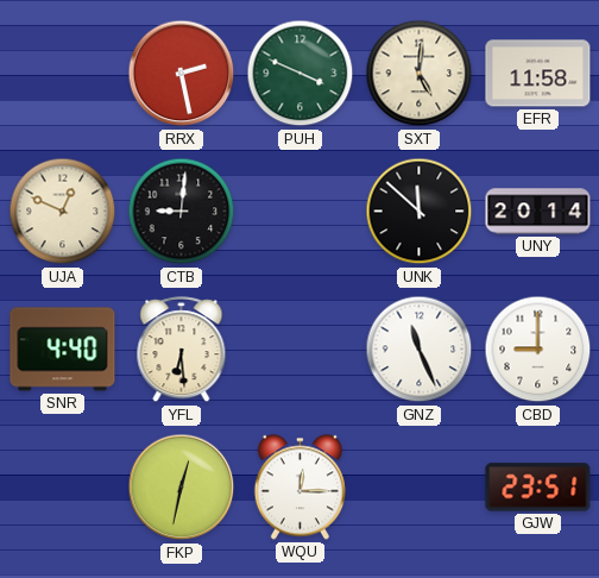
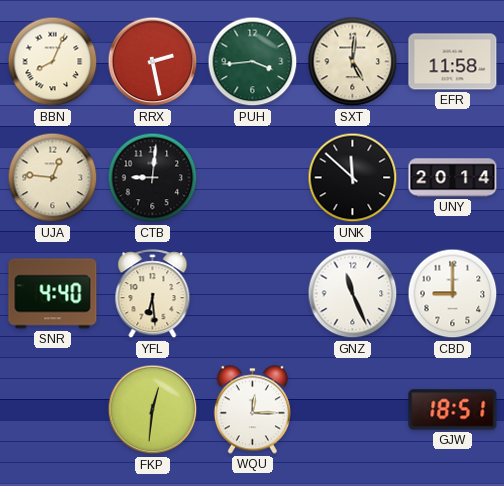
BBN: none -> 8:04
PUH: 3:49 -> 3:44
UJA: 12:49 -> 12:46
FKP: 12:32 -> 12:31
GJW: 23:51 -> 18:51
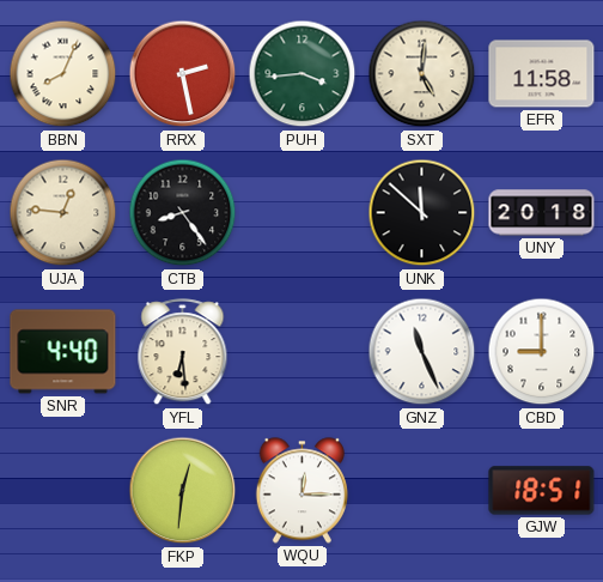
CTB: 9:01 -> 8:24
UNY: 20:14 -> 20:18
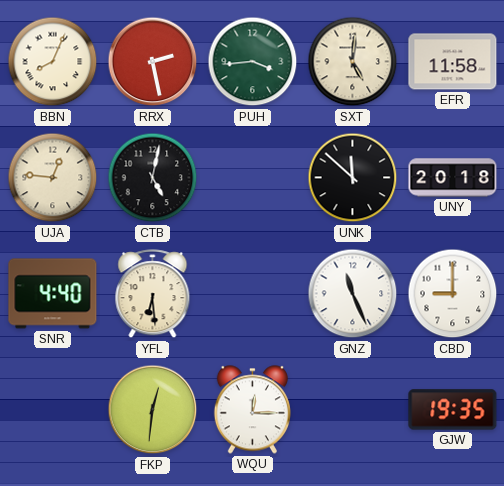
CTB: 8:24 -> 5:02
GJW: 18:51 -> 19:35
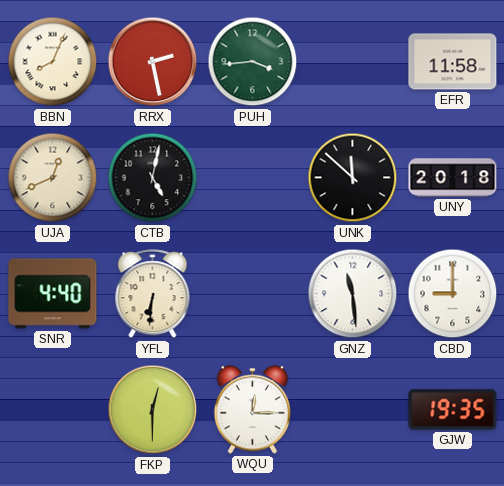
SXT: 5:01 -> none
UJA: 12:46 -> 12:41
YFL: 6:29 -> 6:31
GNZ: 11:26 -> 11:29
FKP: 12:31 -> 12:30
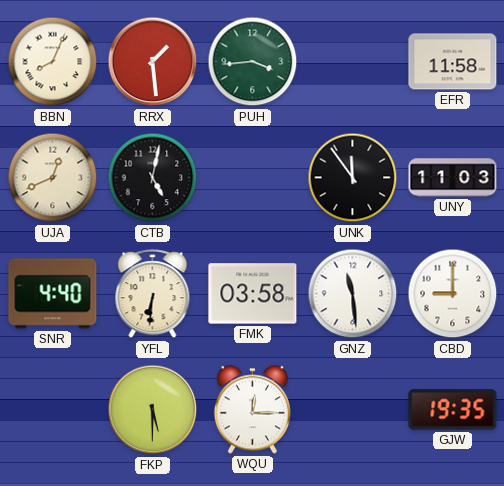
RRX: 2:28 -> 1:29
UNK: 11:52 -> 11:54
UNY: 20:18 -> 11:03
FMK: none -> 03:58
FKP: 12:30 -> 5:30
